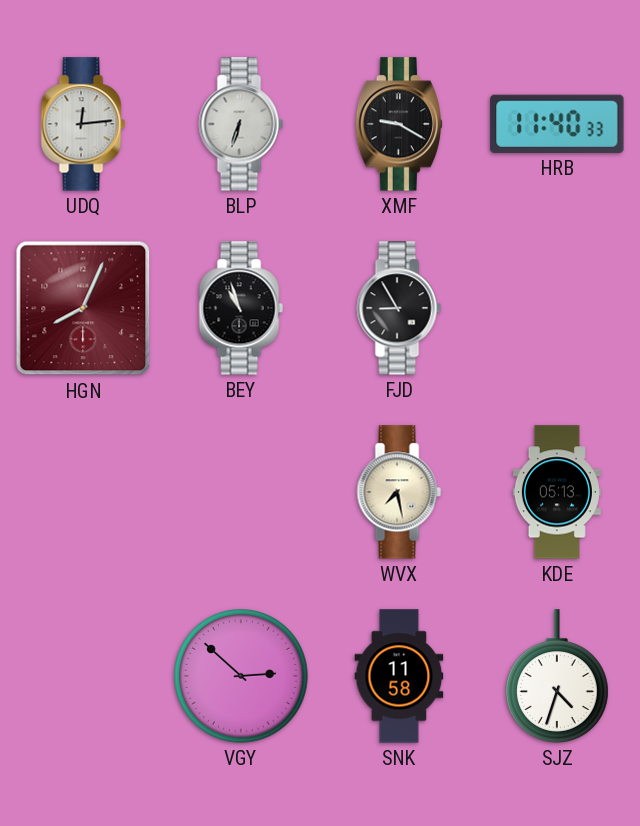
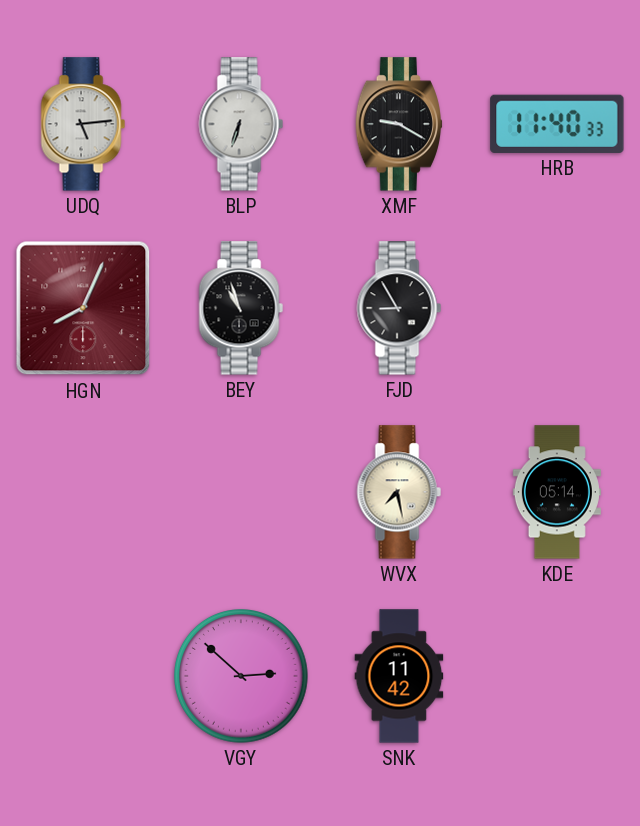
UDQ: 12:14 -> 5:14
KDE: 05:13 -> 05:14
SNK: 11:58 -> 11:42
SJZ: 4:33 -> none
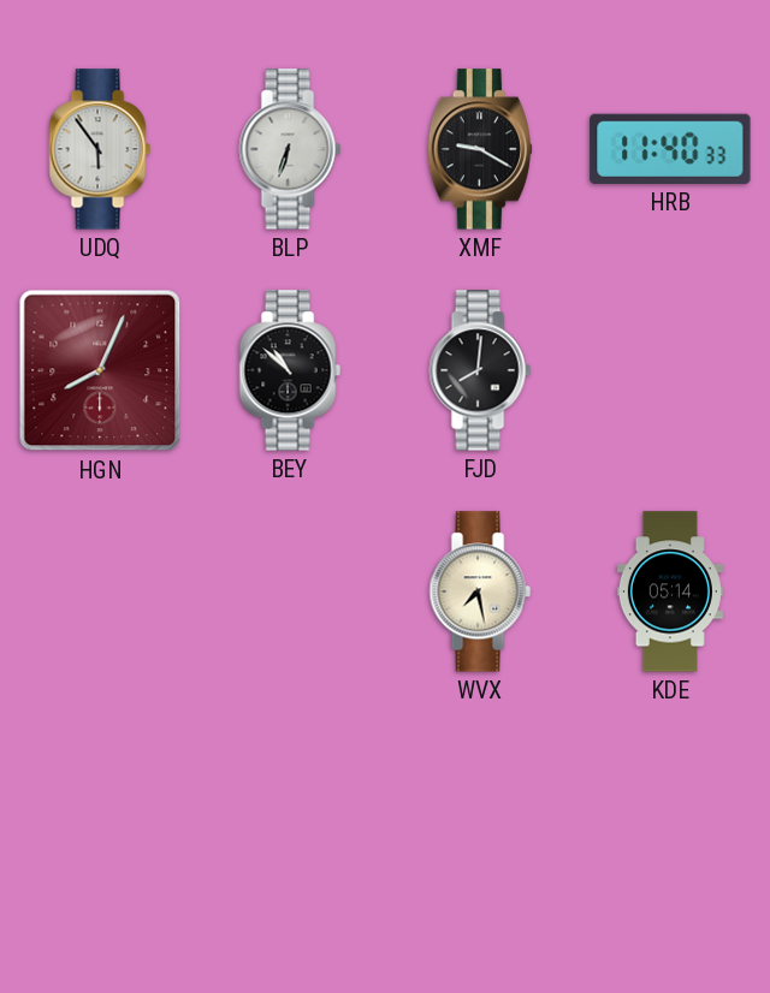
UDQ: 5:14 -> 5:54
BEY: 10:57 -> 10:52
FJD: 8:55 -> 8:01
VGY: 2:52 -> none
SNK: 11:42 -> none
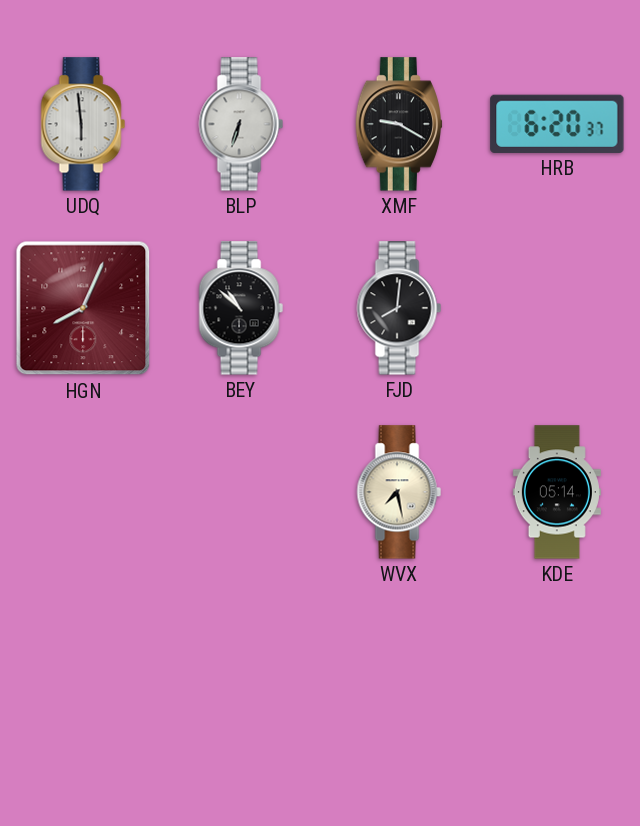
UDQ: 5:54 -> 5:59
HRB: 11:40 -> 6:20
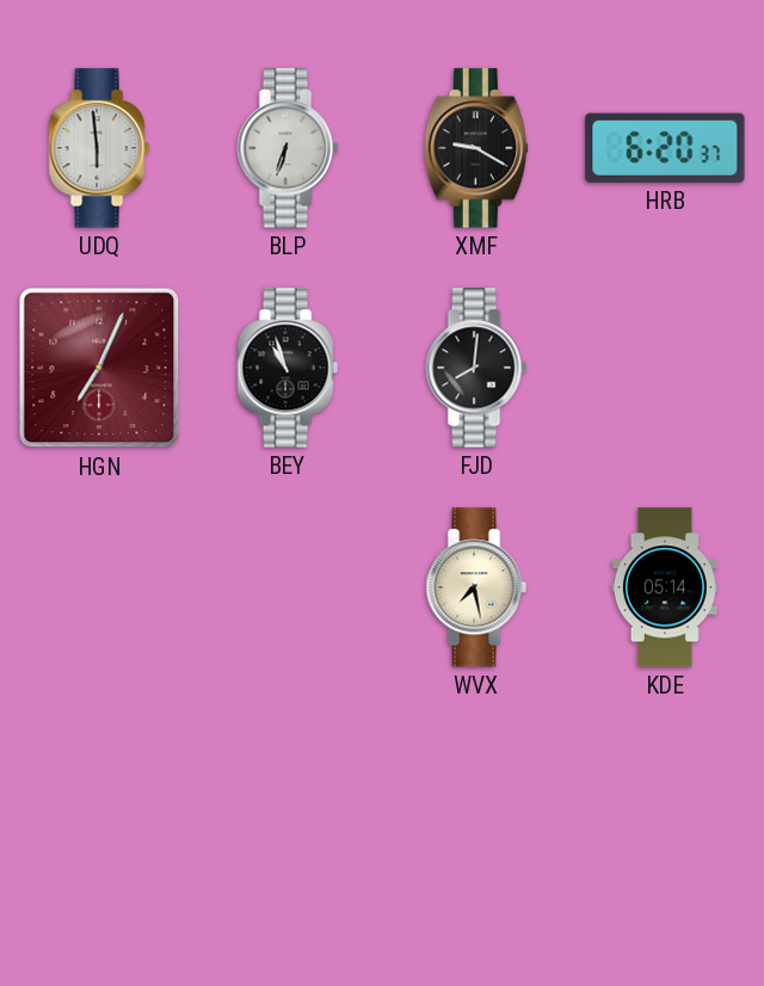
HGN: 8:04 -> 7:04
BEY: 10:52 -> 10:57
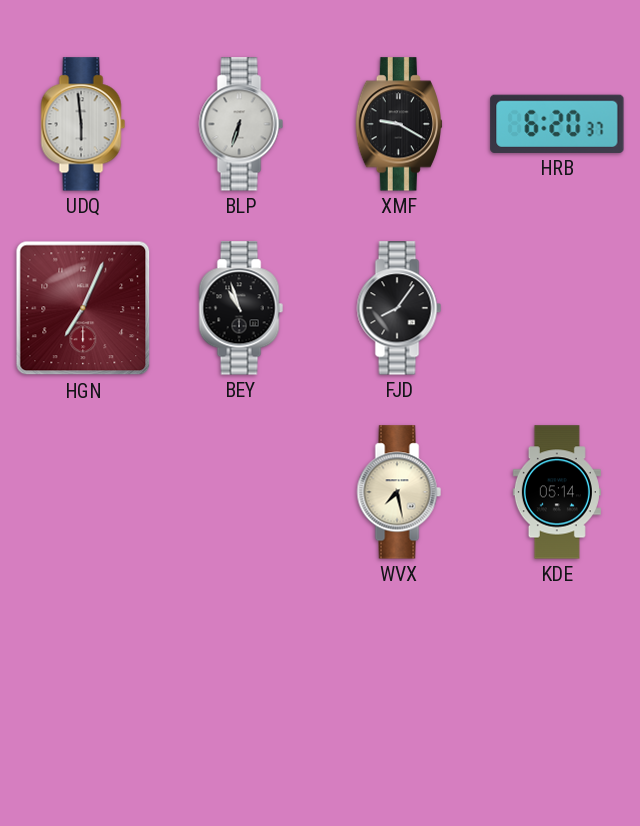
FJD: 8:01 -> 8:06
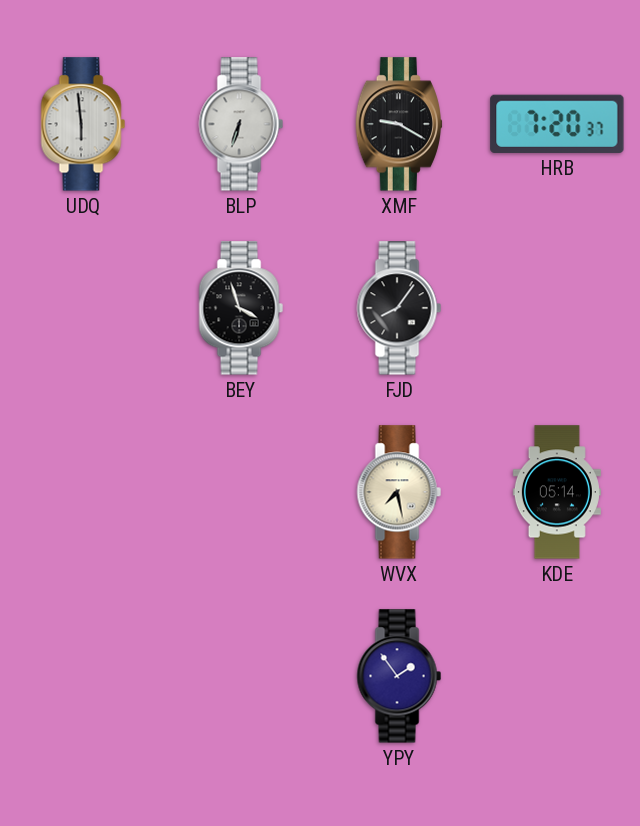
HRB: 6:20 -> 7:20
HGN: 7:04 -> none
BEY: 10:57 -> 3:57
YPY: none -> 1:54
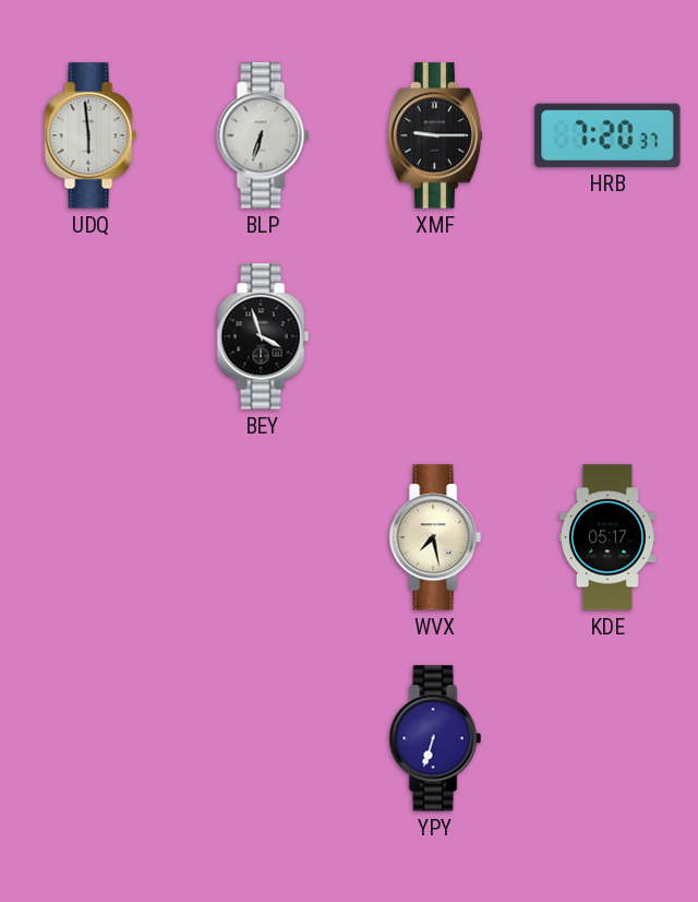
XMF: 9:20 -> 9:15
FJD: 8:06 -> none
KDE: 05:14 -> 05:17
YPY: 1:54 -> 6:33
